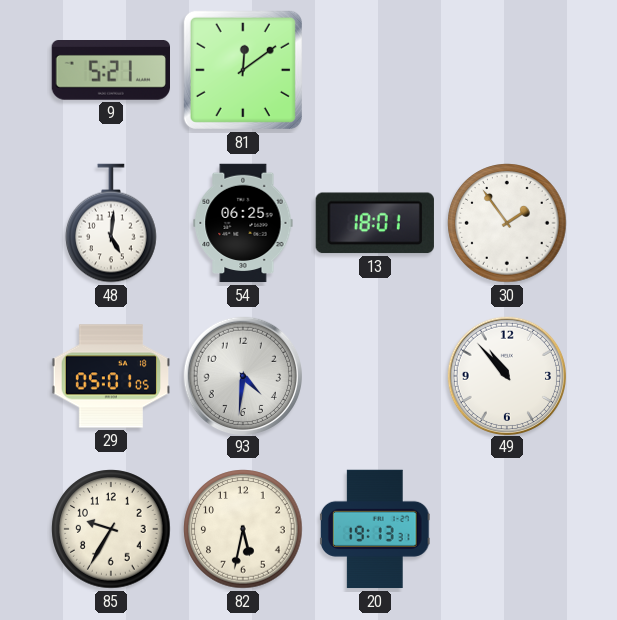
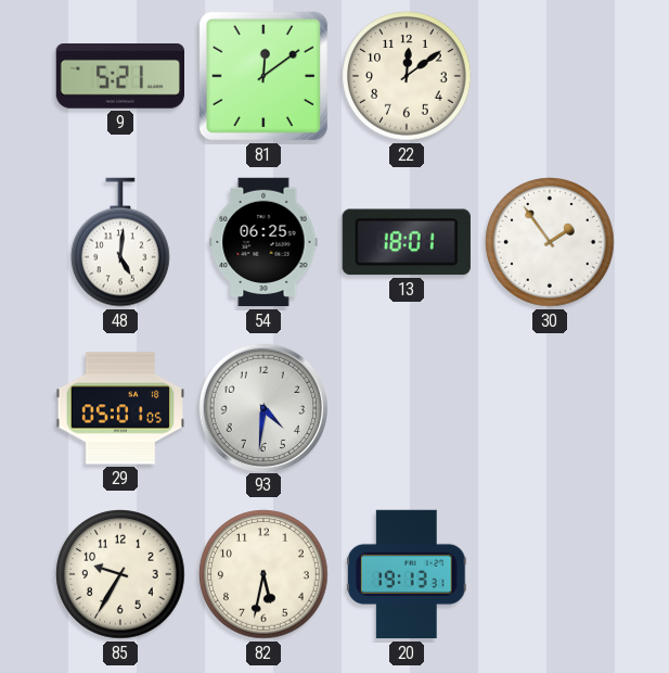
22: none -> 12:09
49: 10:53 -> none
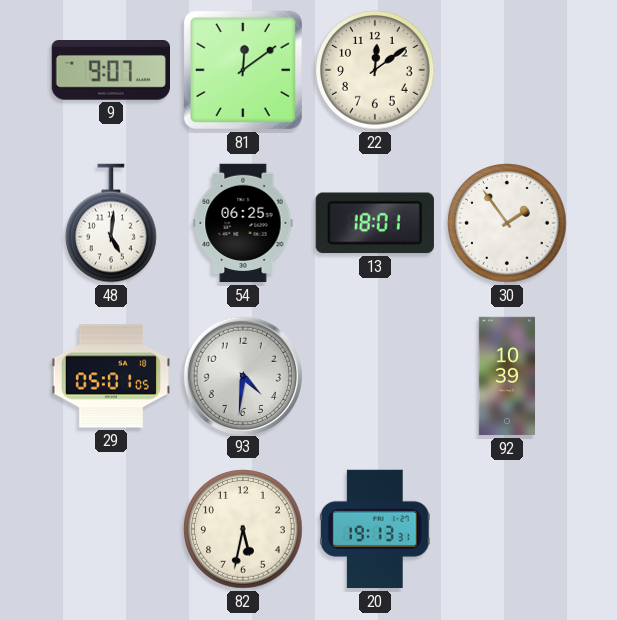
9: 5:21 -> 9:07
92: none -> 10:39
85: 9:35 -> none
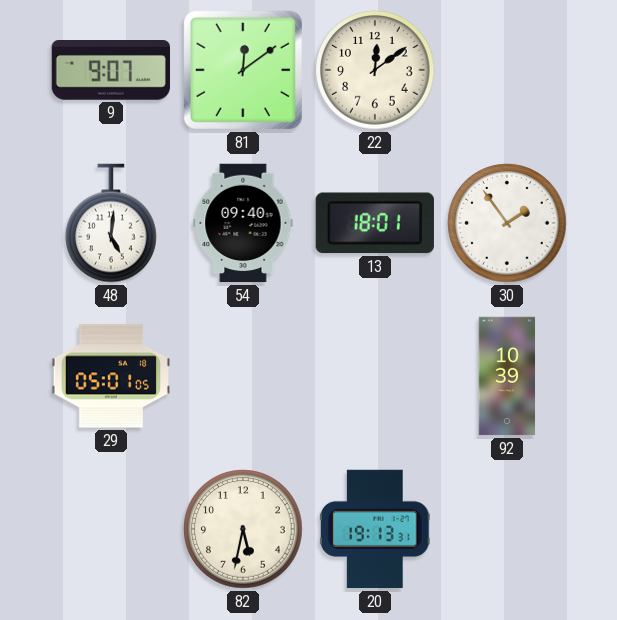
54: 06:25 -> 09:40
93: 4:31 -> none
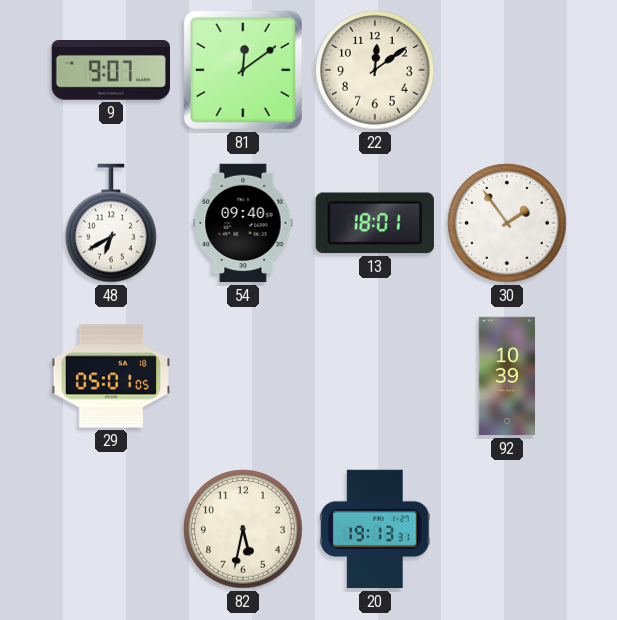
48: 5:01 -> 6:40
